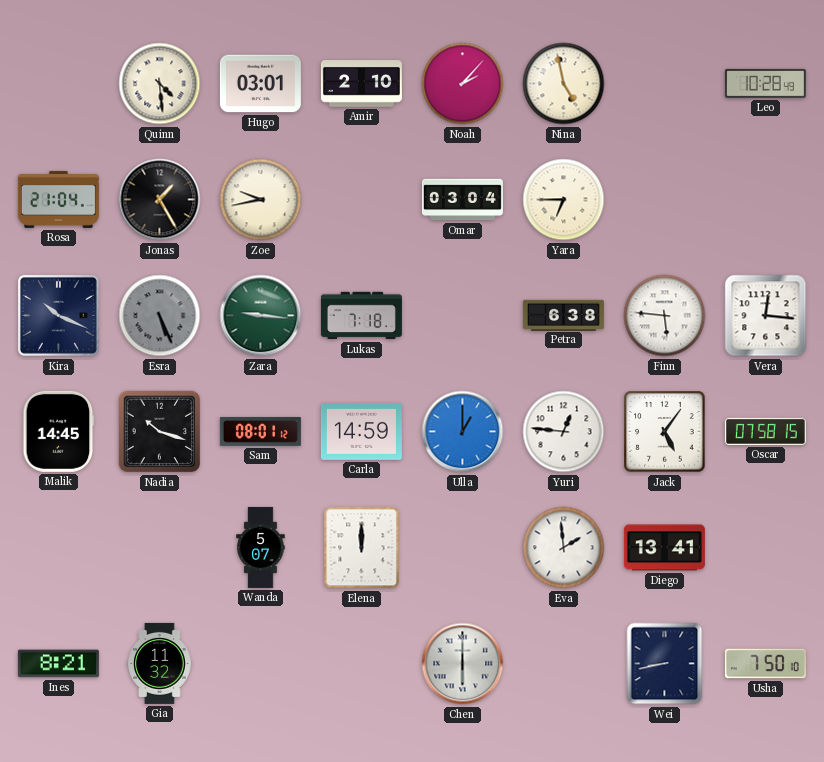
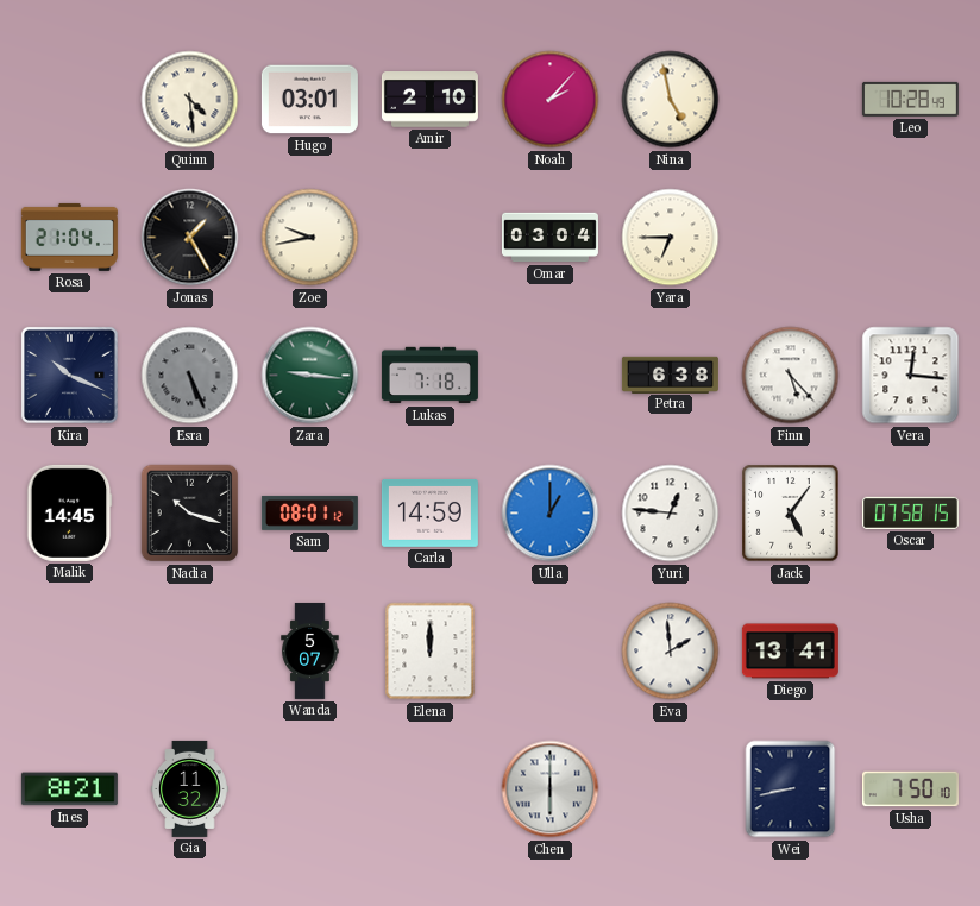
Finn: 5:46 -> 5:23
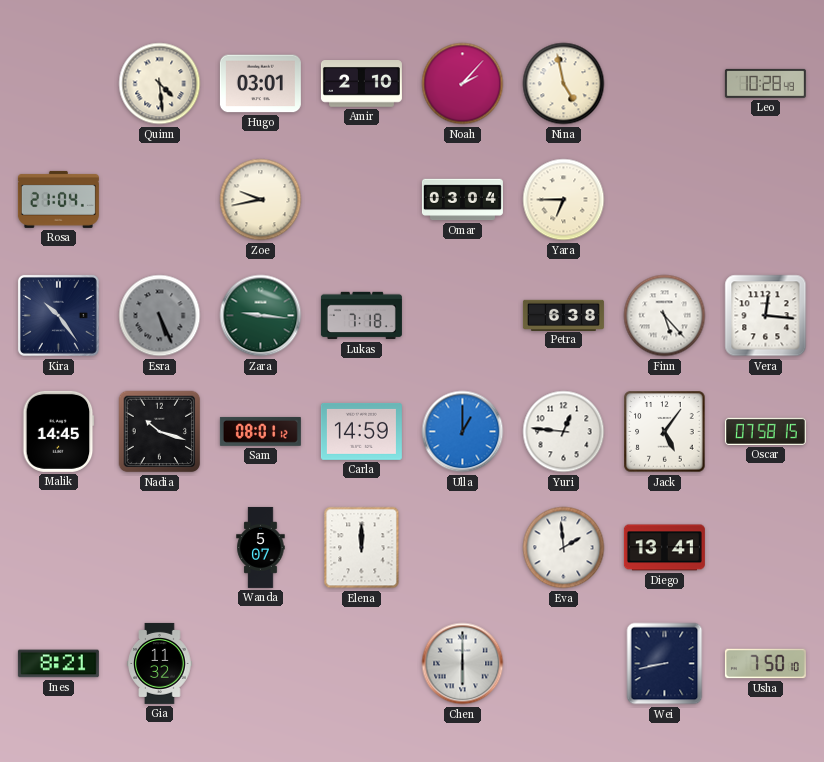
Jonas: 1:25 -> none
Kira: 10:19 -> 10:24
